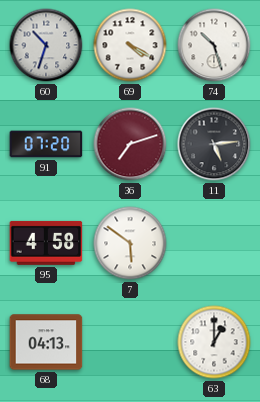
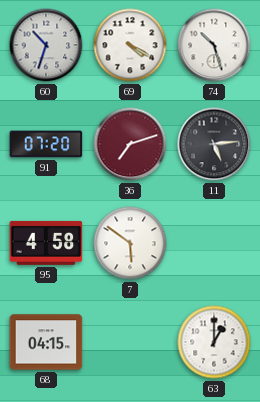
68: 04:13 -> 04:15
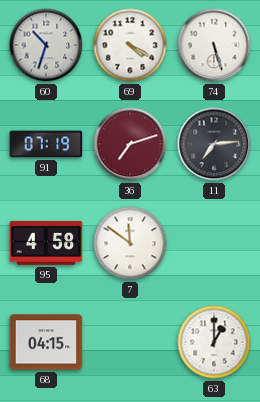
74: 10:27 -> 5:27
91: 07:20 -> 07:19
11: 5:14 -> 7:14
7: 5:51 -> 11:51
